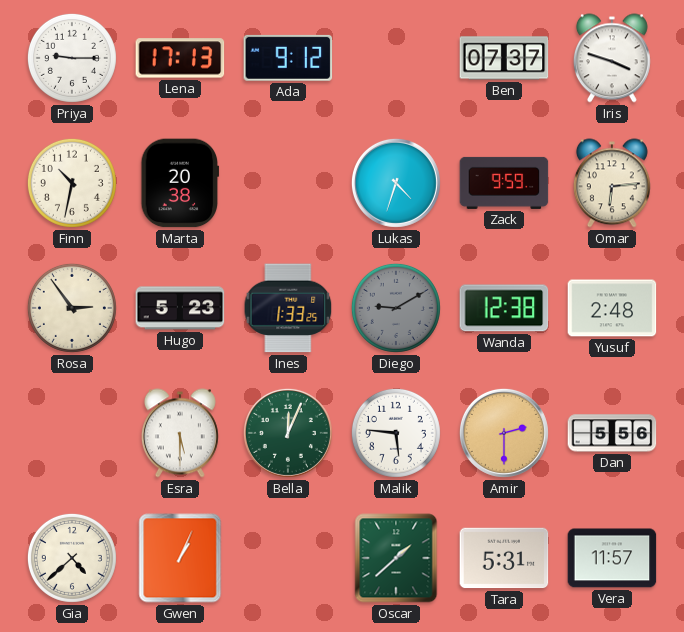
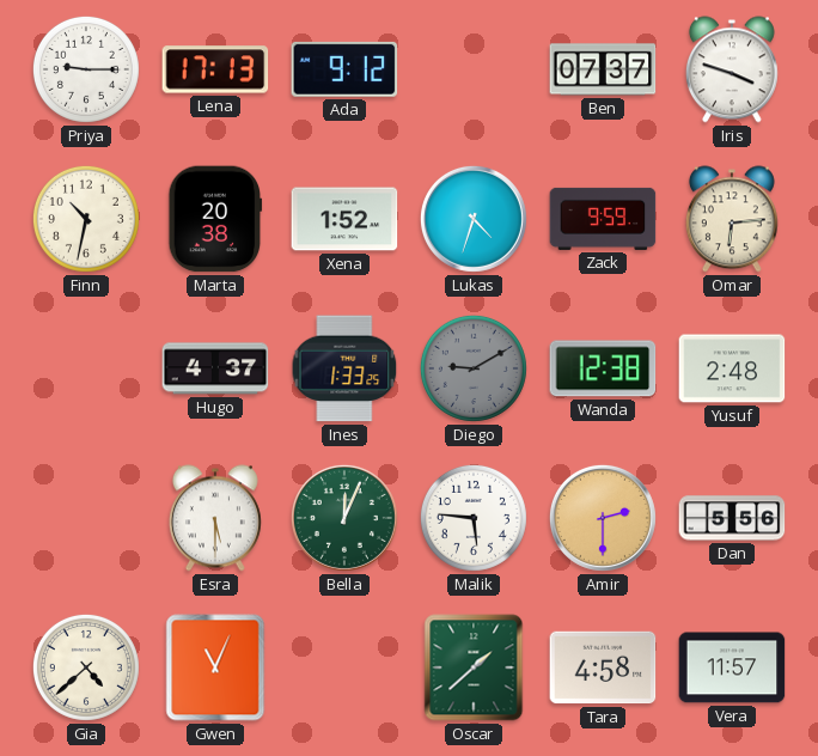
Xena: none -> 1:52
Rosa: 2:54 -> none
Hugo: 5:23 -> 4:37
Gwen: 1:04 -> 11:04
Tara: 5:31 -> 4:58
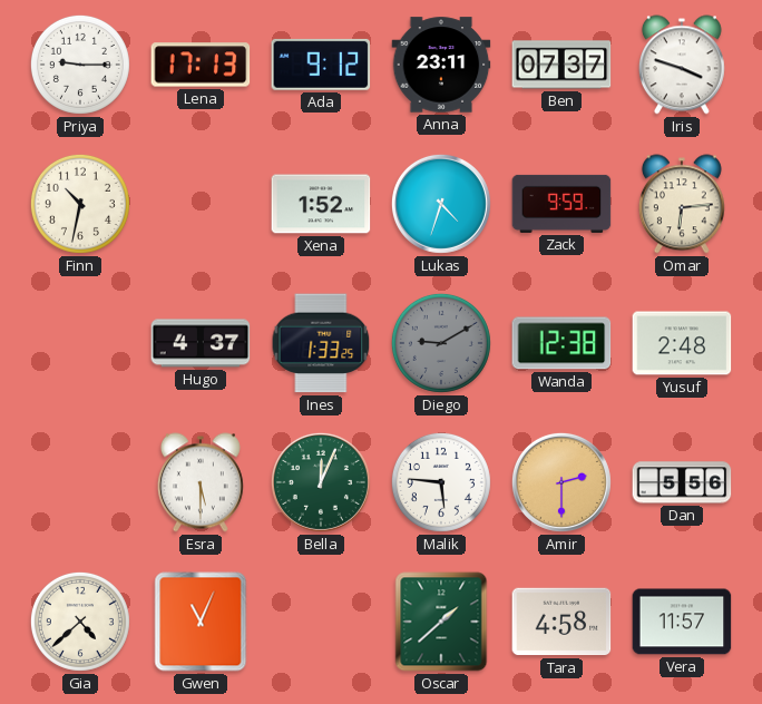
Anna: none -> 23:11
Marta: 20:38 -> none
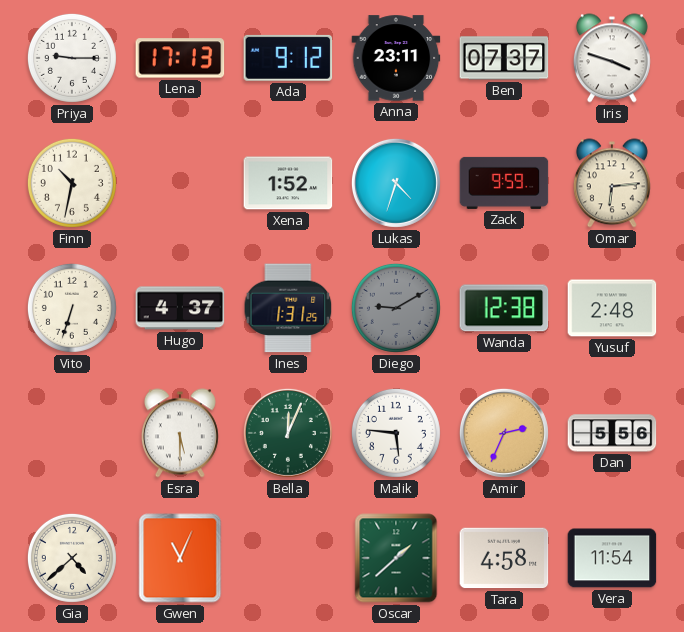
Vito: none -> 6:33
Ines: 1:33 -> 1:31
Amir: 2:30 -> 2:34
Vera: 11:57 -> 11:54
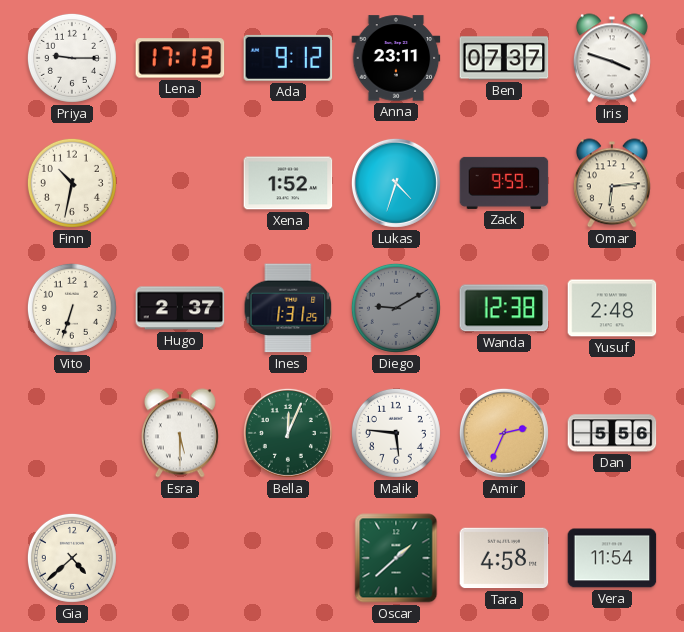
Hugo: 4:37 -> 2:37
Gwen: 11:04 -> none
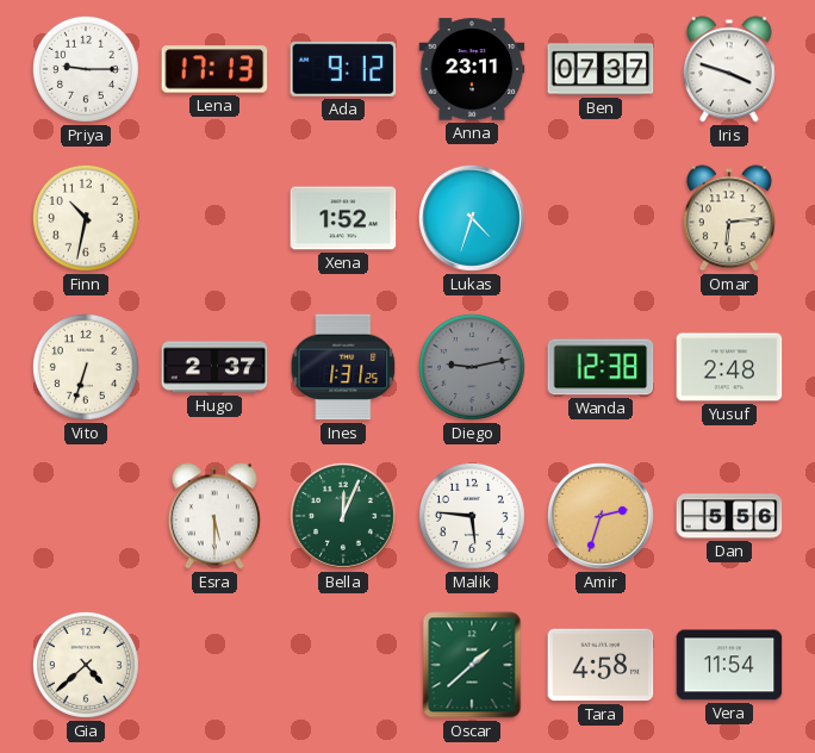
Zack: 9:59 -> none
Diego: 9:10 -> 9:13
Amir: 2:34 -> 2:33
